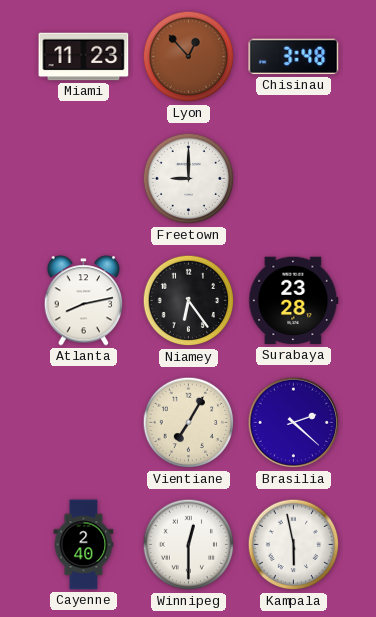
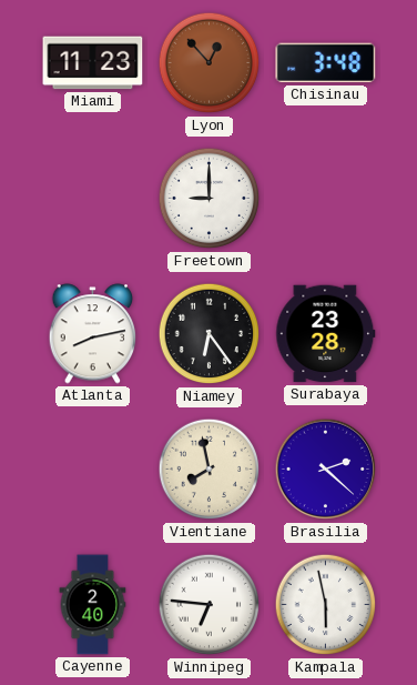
Vientiane: 7:05 -> 7:58
Winnipeg: 12:30 -> 6:46
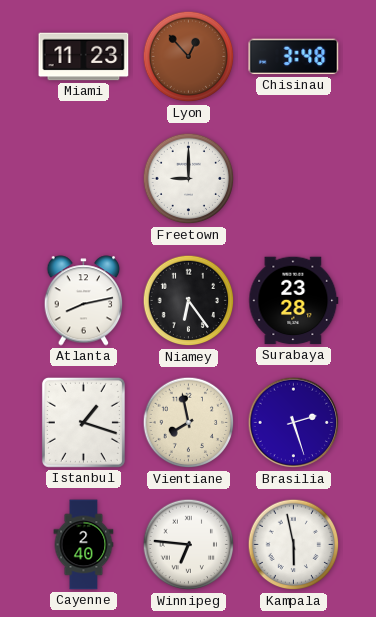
Istanbul: none -> 1:18
Brasilia: 2:22 -> 2:27
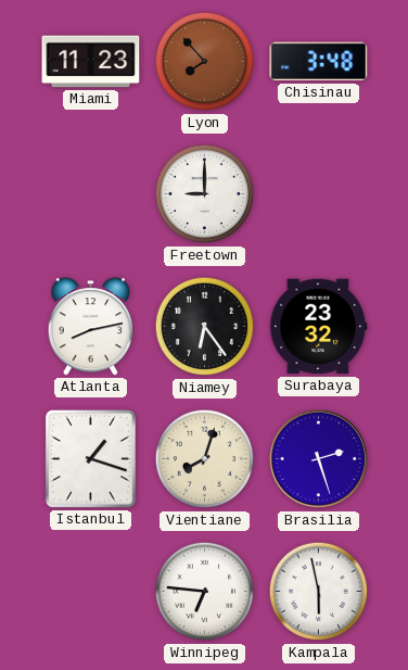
Lyon: 12:53 -> 7:53
Surabaya: 23:28 -> 23:32
Vientiane: 7:58 -> 8:03
Cayenne: 2:40 -> none
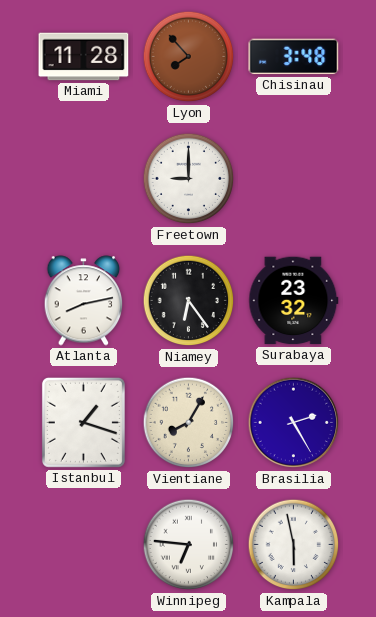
Miami: 11:23 -> 11:28
Vientiane: 8:03 -> 8:05
Brasilia: 2:27 -> 2:25
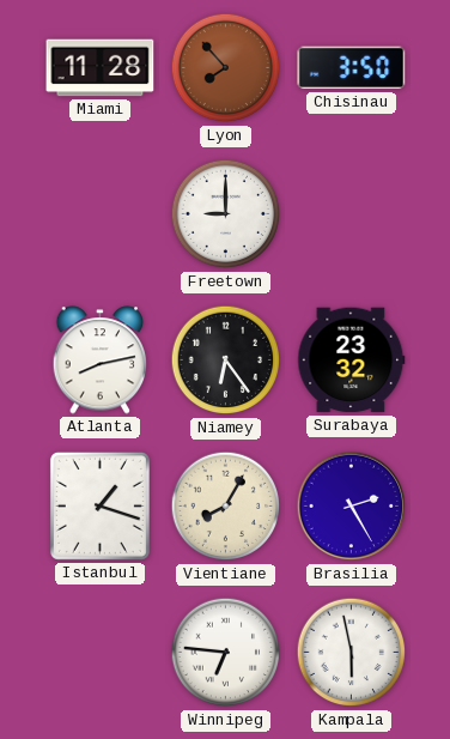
Chisinau: 3:48 -> 3:50
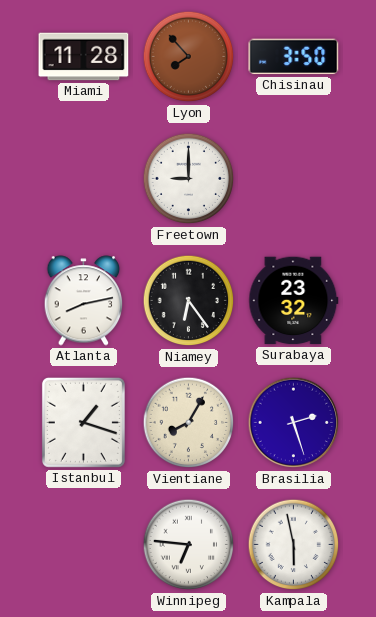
Brasilia: 2:25 -> 2:27
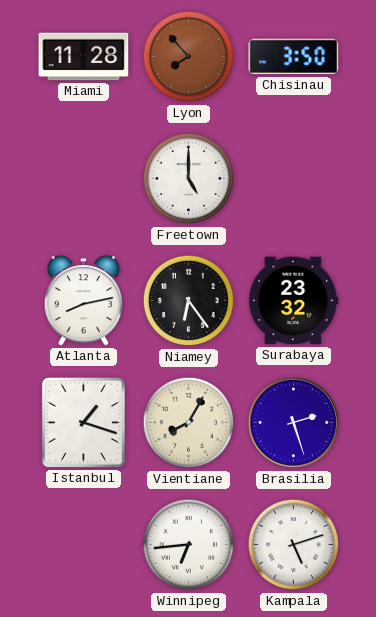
Freetown: 9:00 -> 5:00
Winnipeg: 6:46 -> 6:44
Kampala: 5:58 -> 5:12
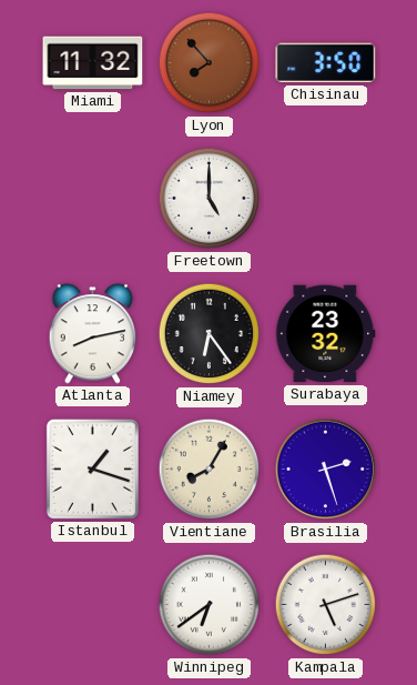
Miami: 11:28 -> 11:32
Winnipeg: 6:44 -> 6:39
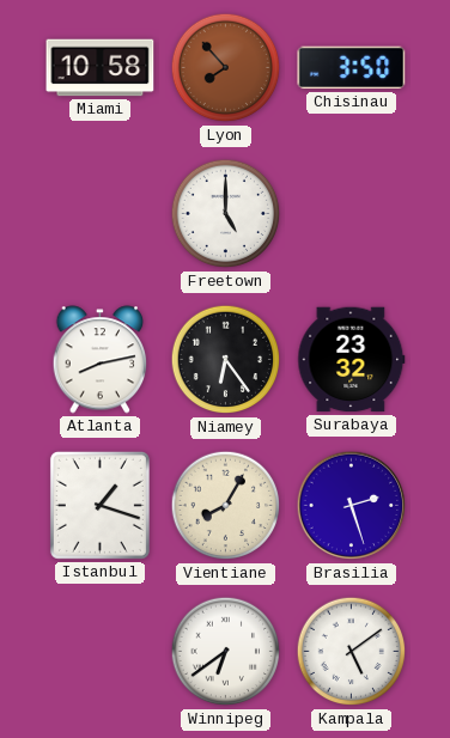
Miami: 11:32 -> 10:58
Kampala: 5:12 -> 5:09
